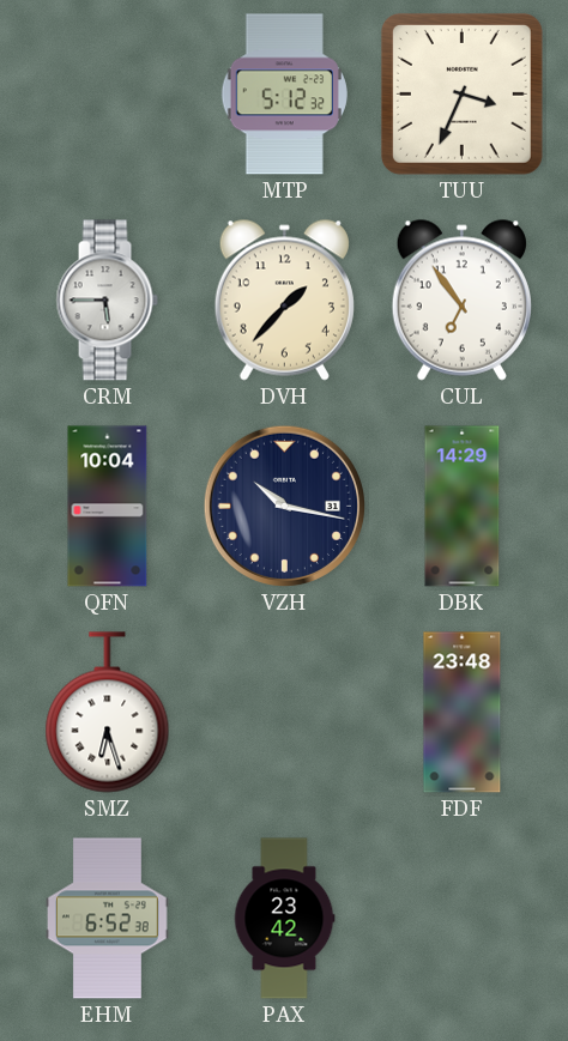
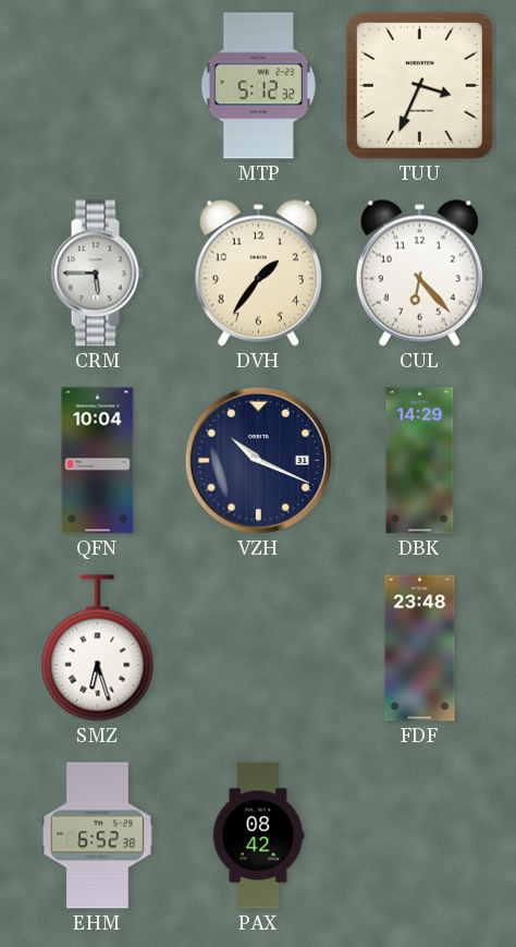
DVH: 1:37 -> 1:36
CUL: 6:54 -> 6:23
VZH: 10:17 -> 10:19
PAX: 23:42 -> 08:42
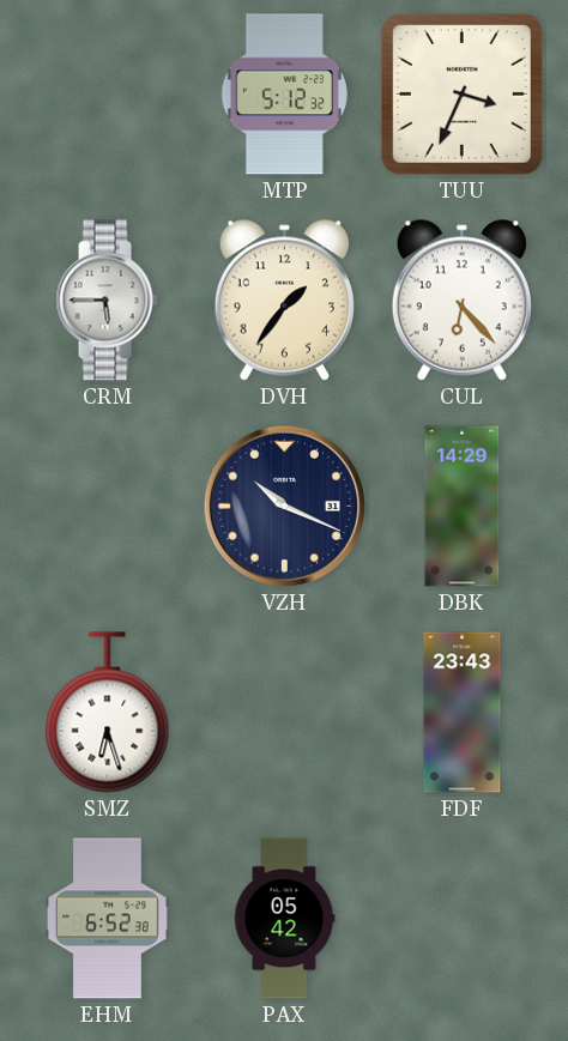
QFN: 10:04 -> none
FDF: 23:48 -> 23:43
PAX: 08:42 -> 05:42
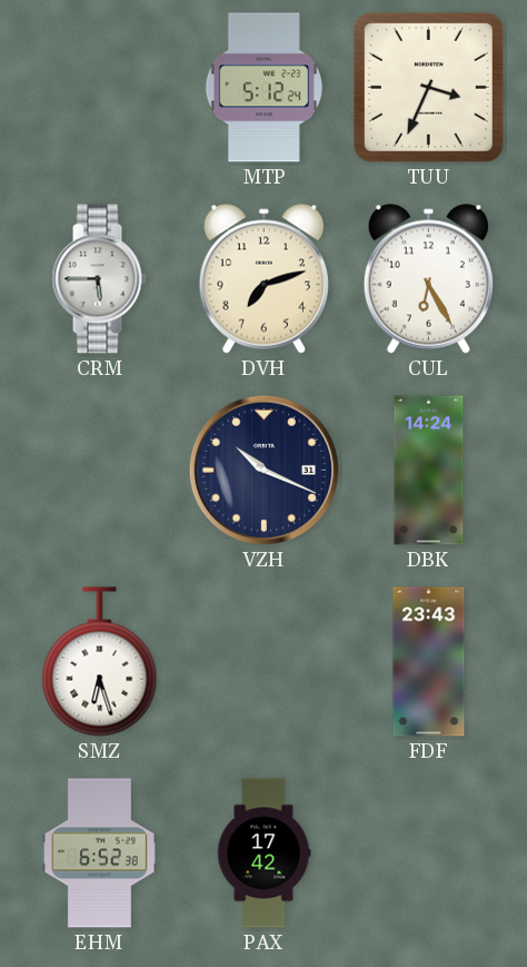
MTP: 5:12:32 -> 5:12:24
DVH: 1:36 -> 7:12
CUL: 6:23 -> 6:25
DBK: 14:29 -> 14:24
PAX: 05:42 -> 17:42
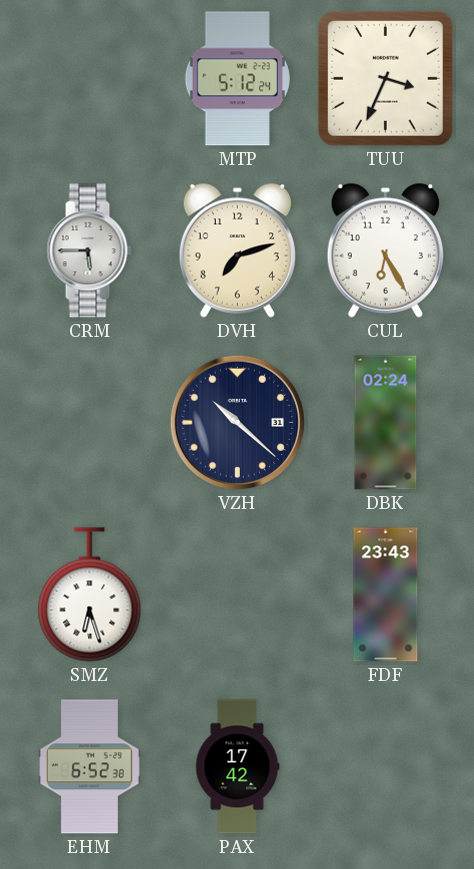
VZH: 10:19 -> 10:22
DBK: 14:24 -> 02:24
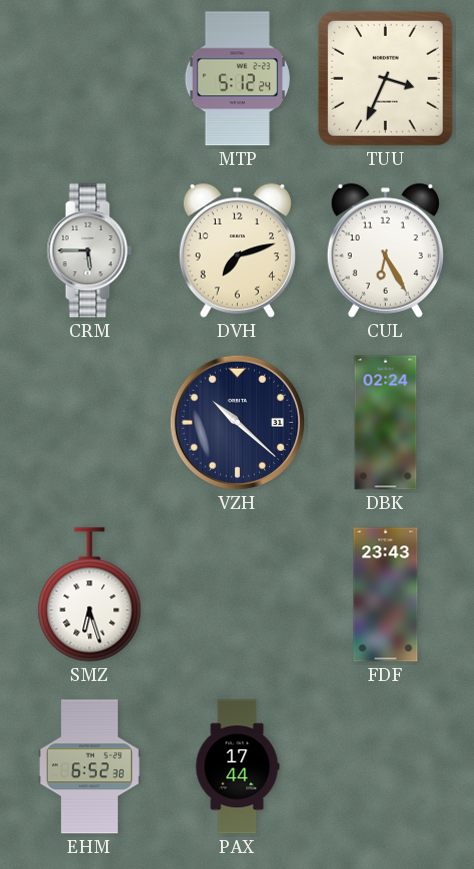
PAX: 17:42 -> 17:44
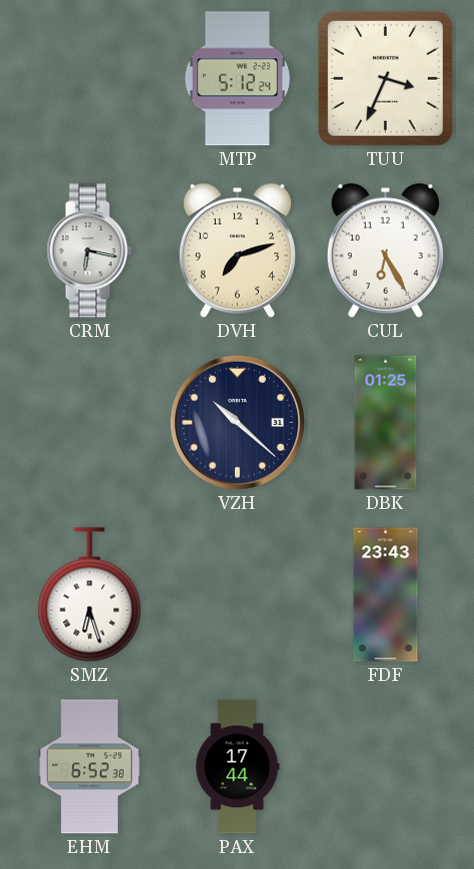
CRM: 5:45 -> 6:17
DBK: 02:24 -> 01:25
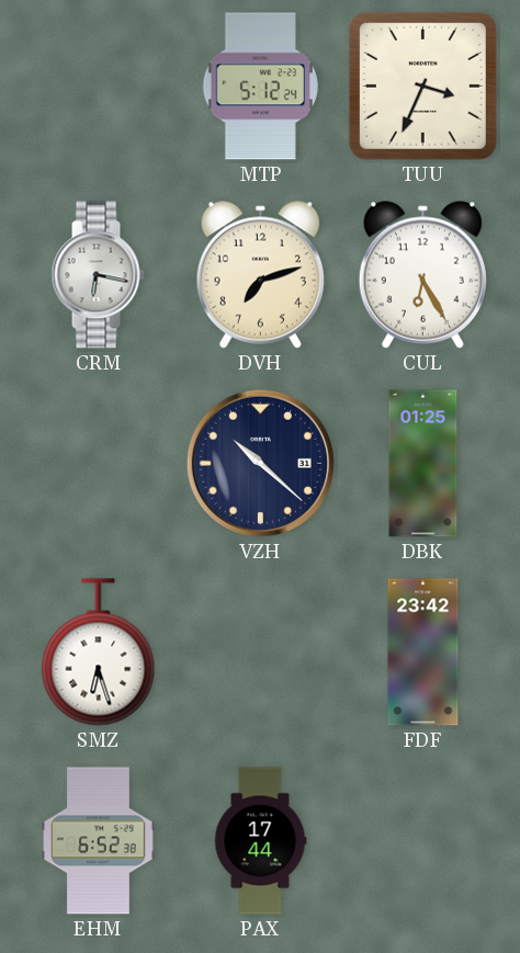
FDF: 23:43 -> 23:42
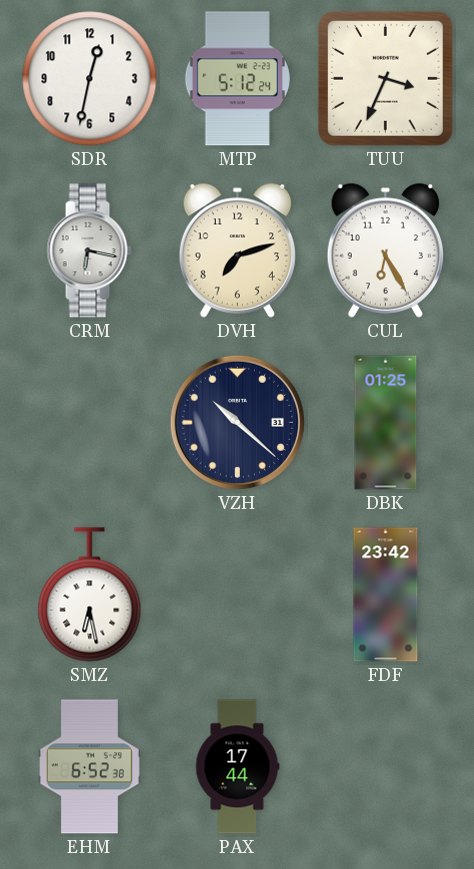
SDR: none -> 12:32
SMZ: 6:27 -> 6:28
